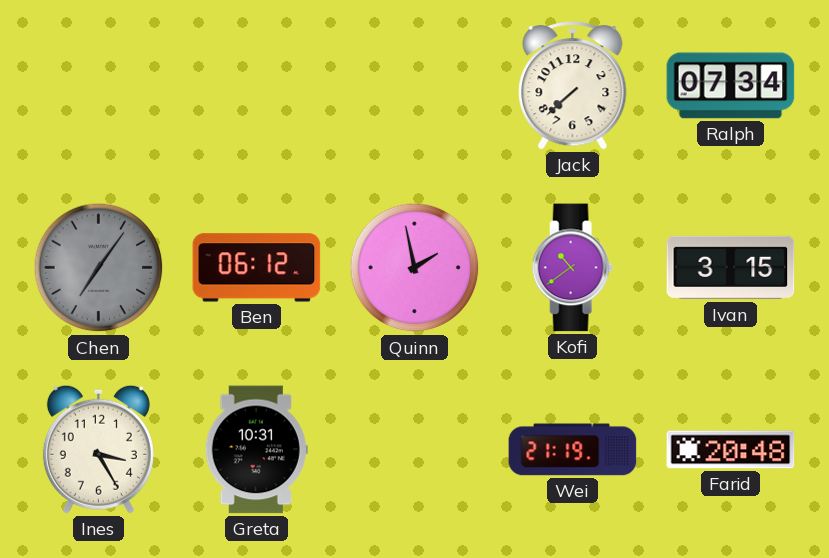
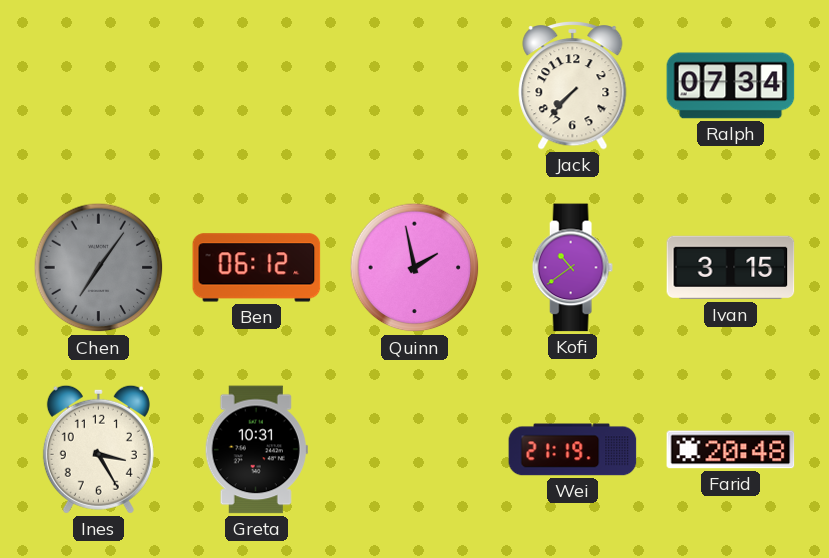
Jack: 7:38 -> 7:37
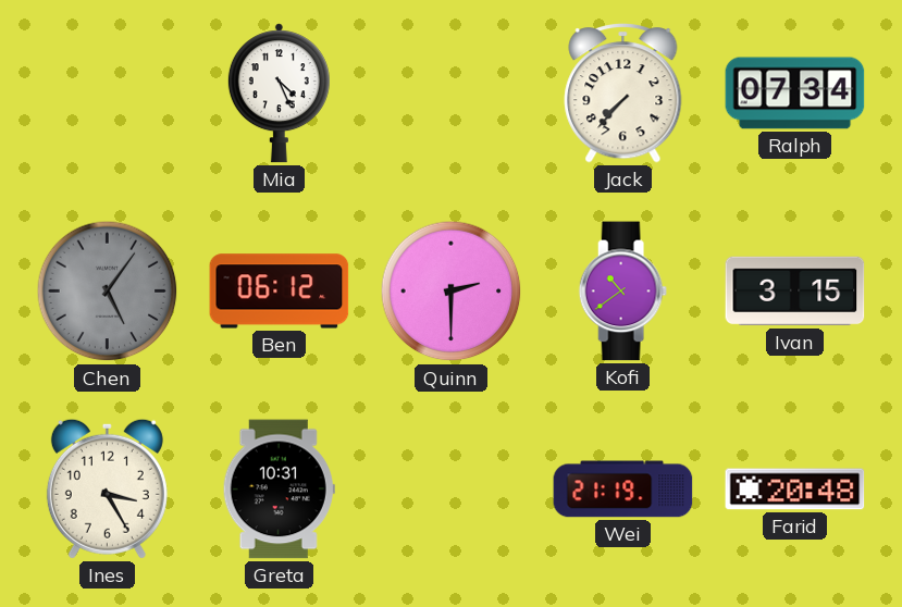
Mia: none -> 4:26
Chen: 7:06 -> 5:06
Quinn: 1:58 -> 2:30
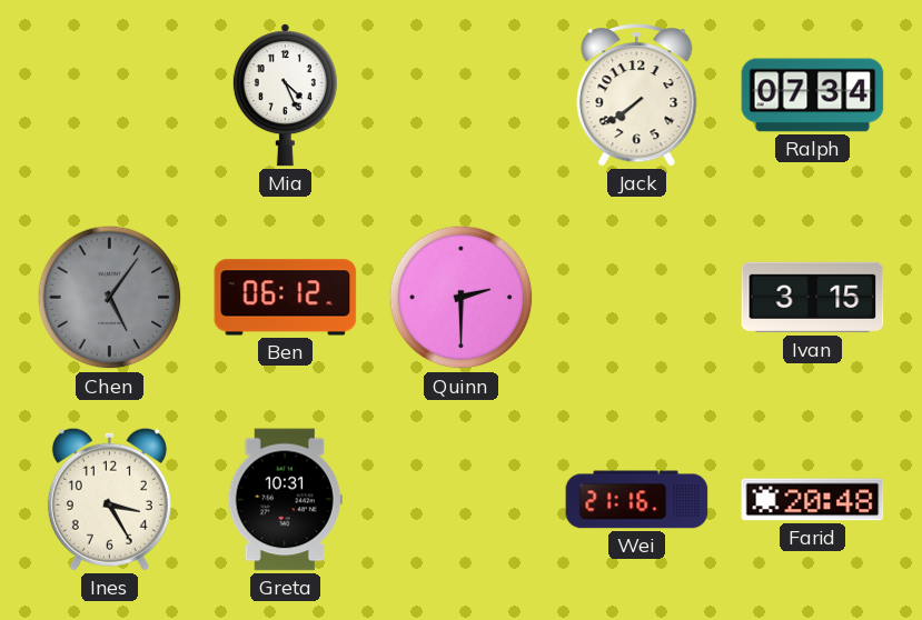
Jack: 7:37 -> 7:39
Kofi: 10:39 -> none
Wei: 21:19 -> 21:16
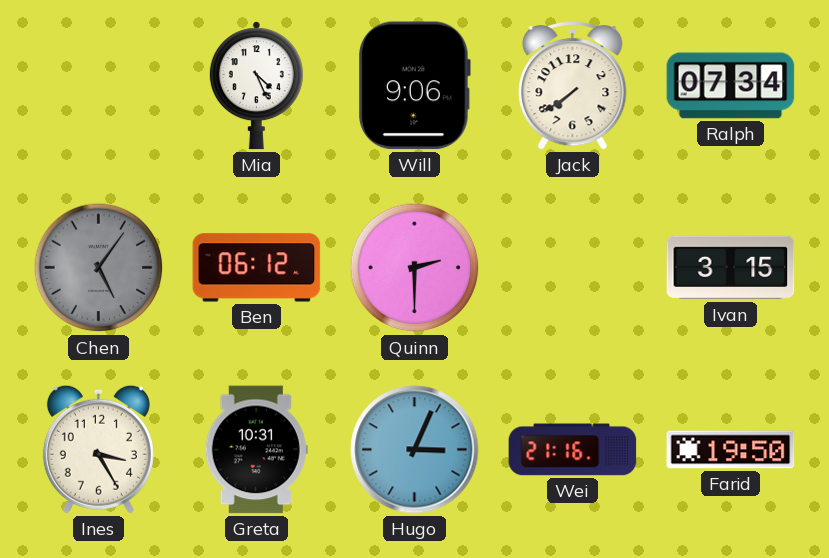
Will: none -> 9:06
Hugo: none -> 3:04
Farid: 20:48 -> 19:50
